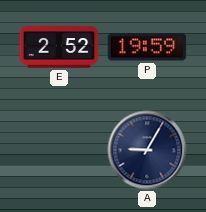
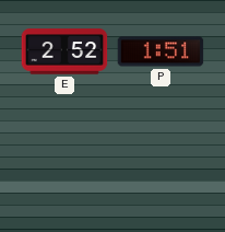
P: 19:59 -> 1:51
A: 9:05 -> none
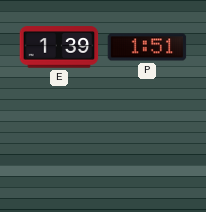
E: 2:52 -> 1:39
